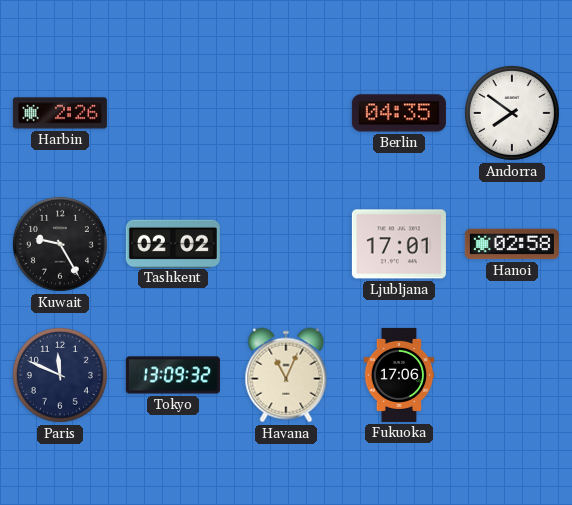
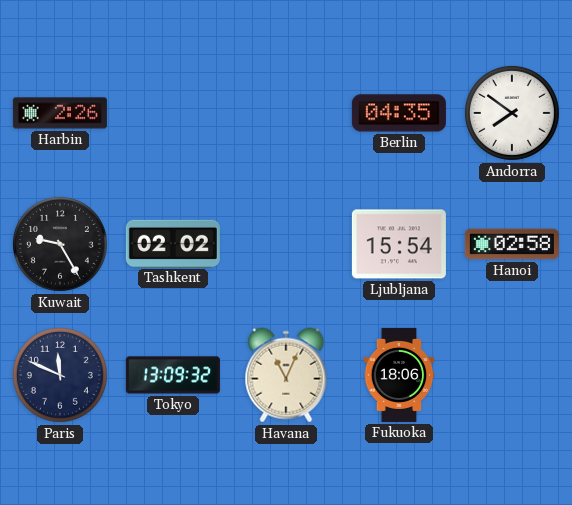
Ljubljana: 17:01 -> 15:54
Fukuoka: 17:06 -> 18:06
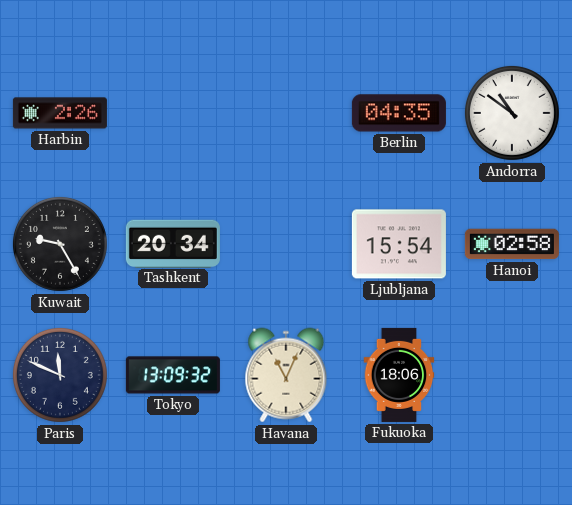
Andorra: 7:51 -> 10:51
Tashkent: 02:02 -> 20:34
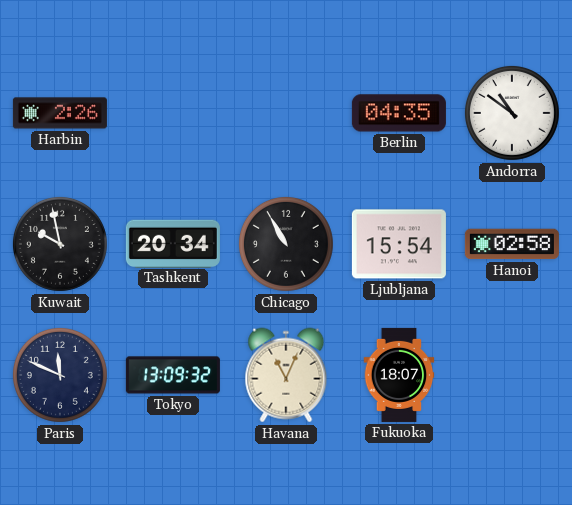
Kuwait: 9:25 -> 9:58
Chicago: none -> 10:55
Fukuoka: 18:06 -> 18:07
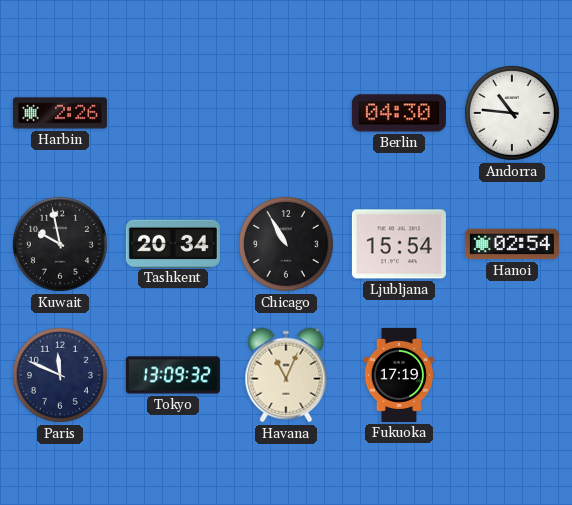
Berlin: 04:35 -> 04:30
Andorra: 10:51 -> 10:46
Hanoi: 02:58 -> 02:54
Fukuoka: 18:07 -> 17:19
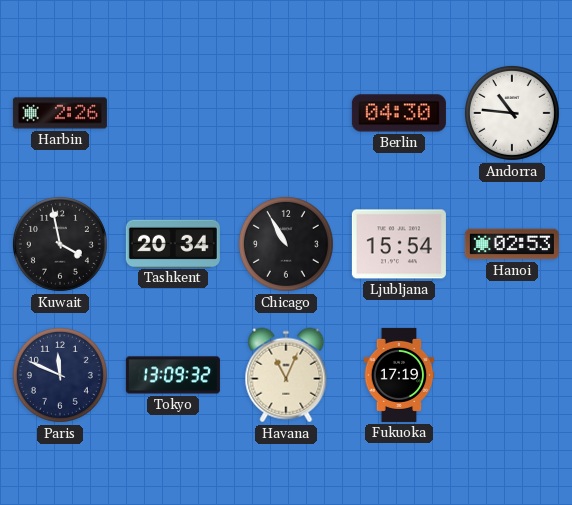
Kuwait: 9:58 -> 3:58
Hanoi: 02:54 -> 02:53
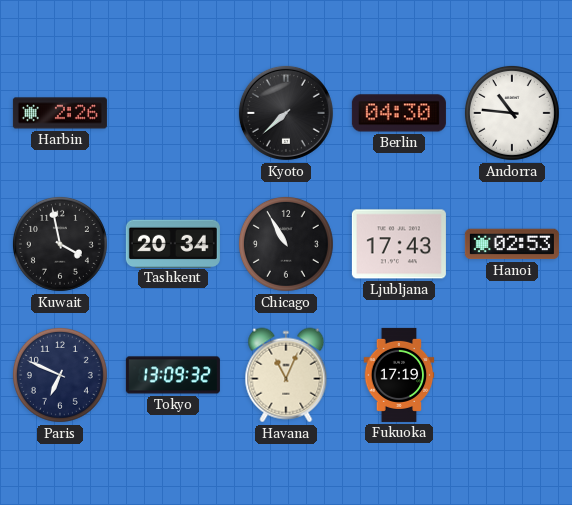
Kyoto: none -> 7:38
Ljubljana: 15:54 -> 17:43
Paris: 11:49 -> 6:49
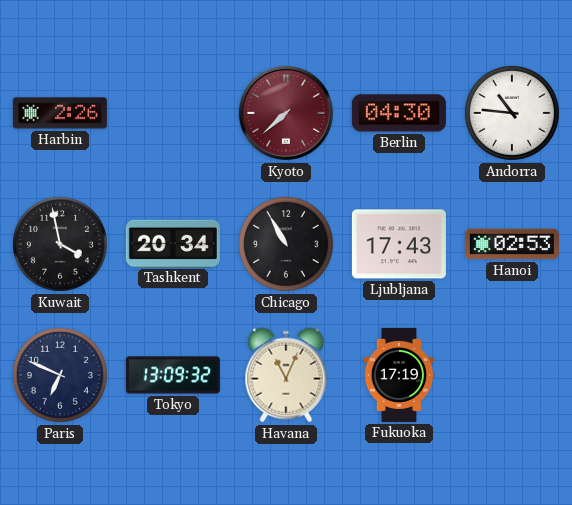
Kyoto dial: black -> burgundy
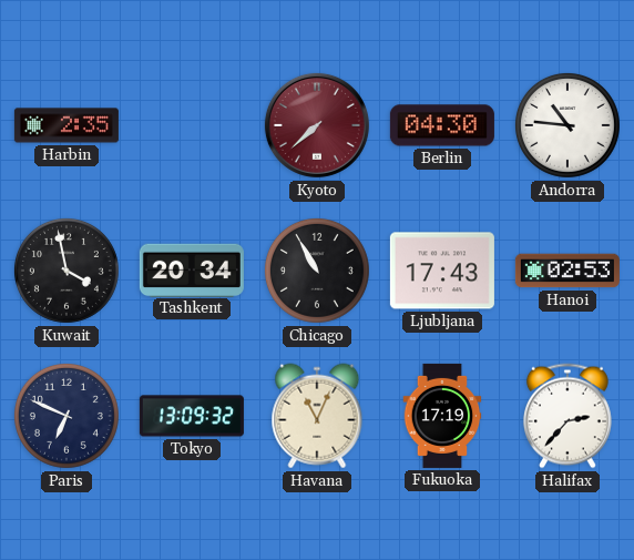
Harbin: 2:26 -> 2:35
Halifax: none -> 2:37
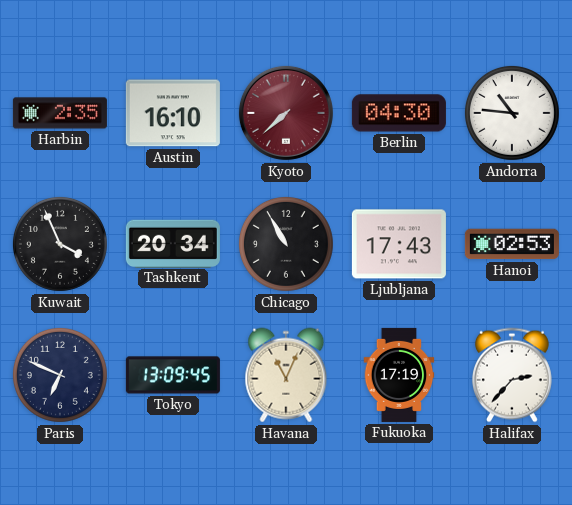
Austin: none -> 16:10
Kuwait: 3:58 -> 3:56
Tokyo: 13:09:32 -> 13:09:45
